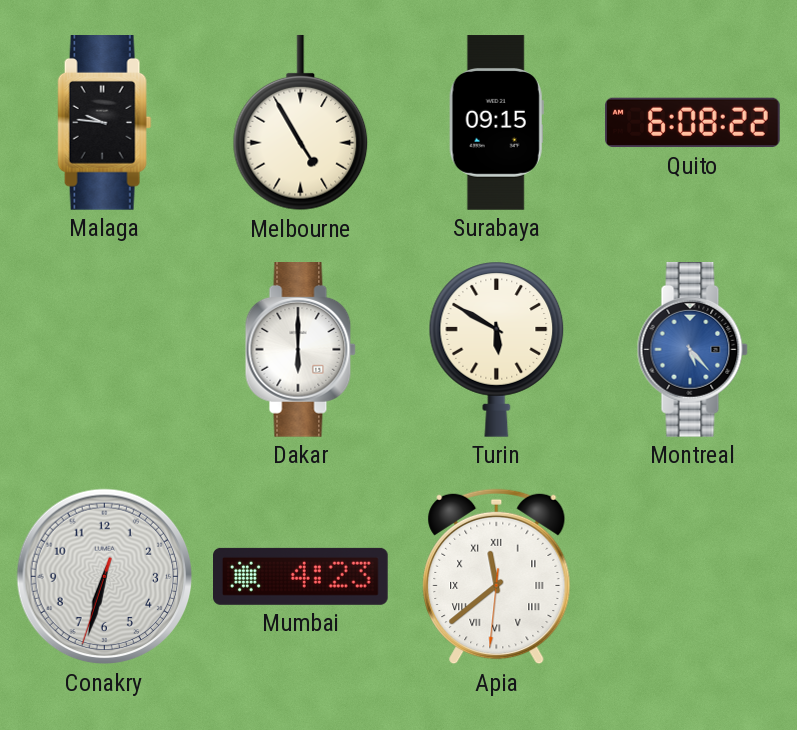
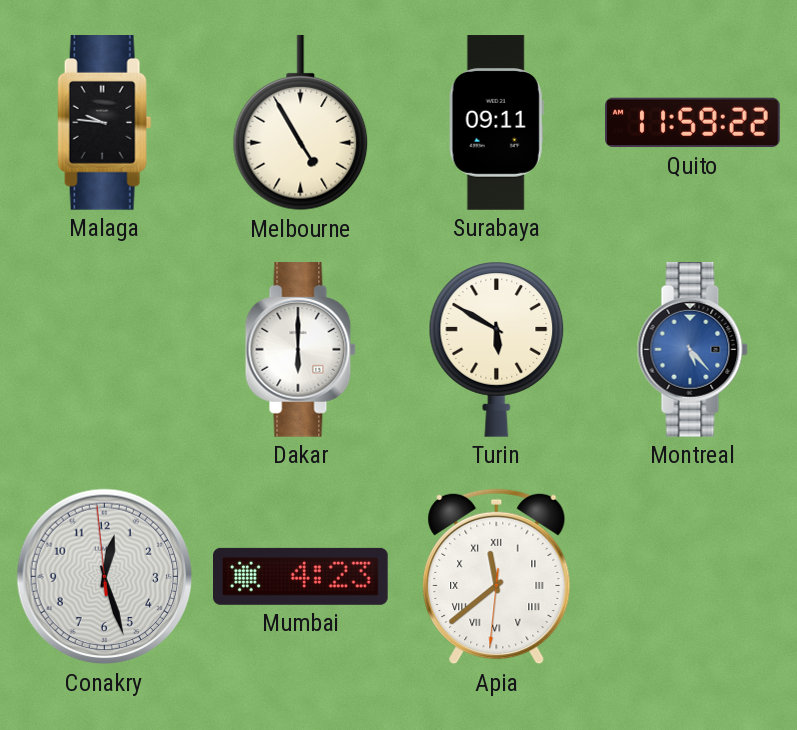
Surabaya: 09:15 -> 09:11
Quito: 6:08 -> 11:59
Conakry: 6:32 -> 12:26
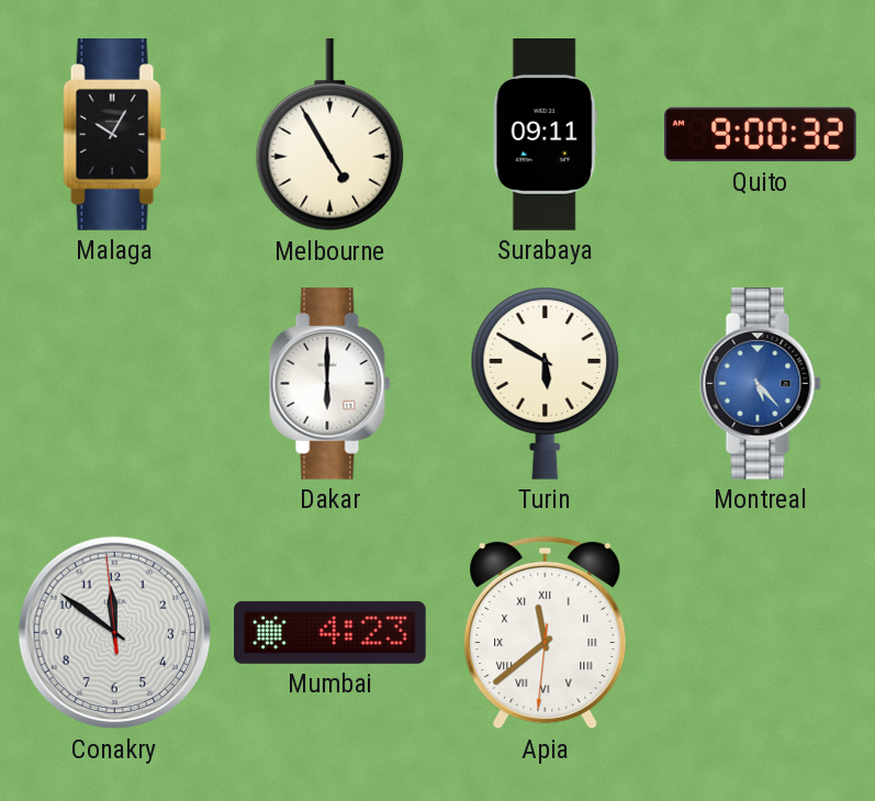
Malaga: 9:46 -> 10:05
Quito: 11:59 -> 9:00
Conakry: 12:26 -> 11:50
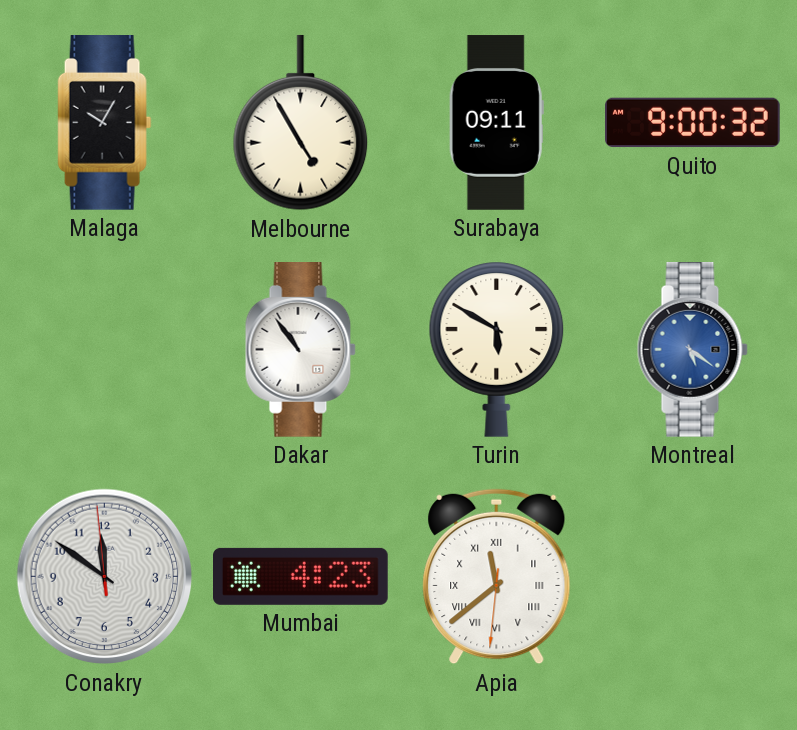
Dakar: 6:00 -> 10:54
Montreal: 5:23 -> 5:21
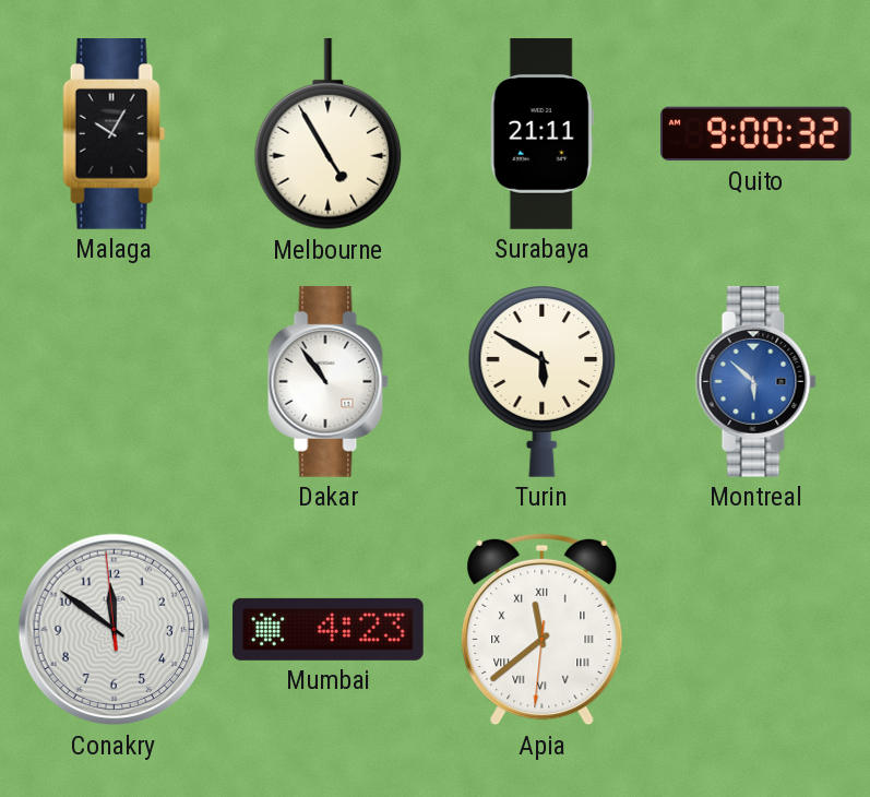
Surabaya: 09:11 -> 21:11
Montreal: 5:21 -> 5:52
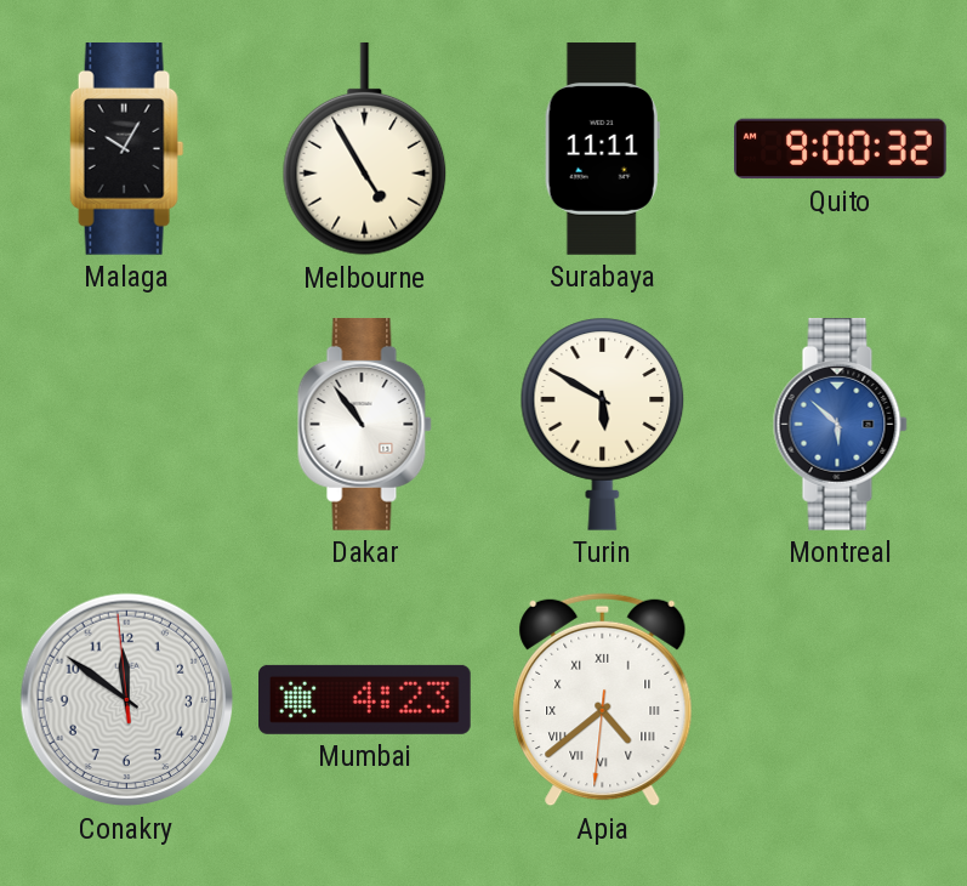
Surabaya: 21:11 -> 11:11
Apia: 11:38 -> 4:38
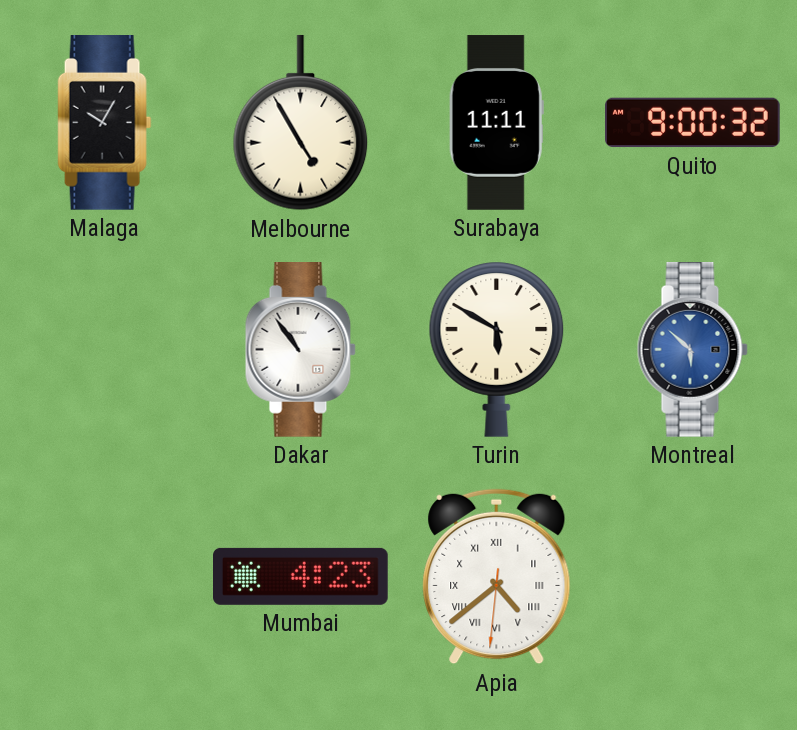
Conakry: 11:50 -> none
